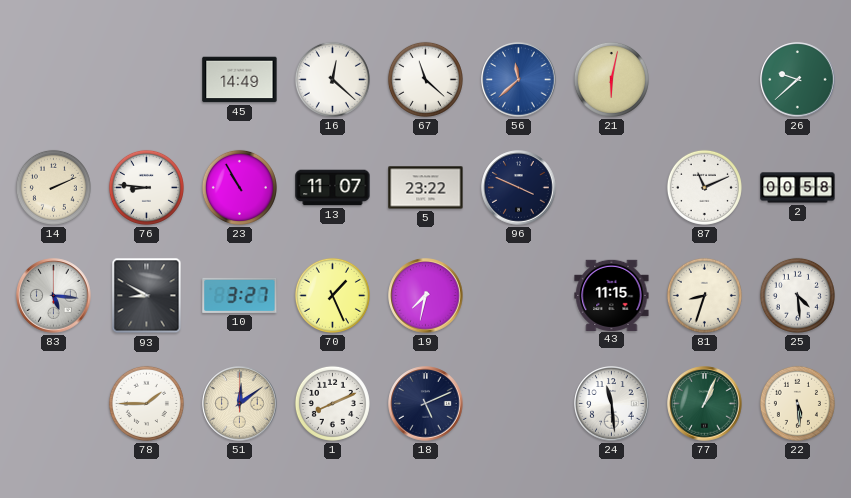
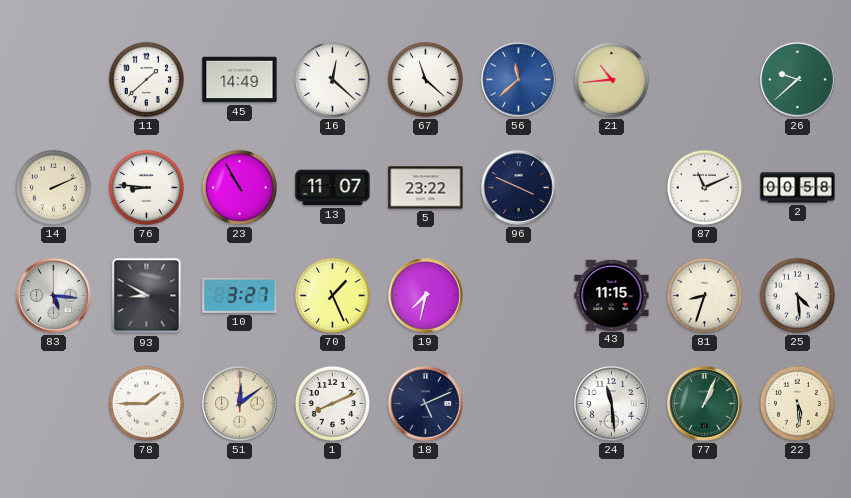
11: none -> 1:38
21: 6:02 -> 10:44
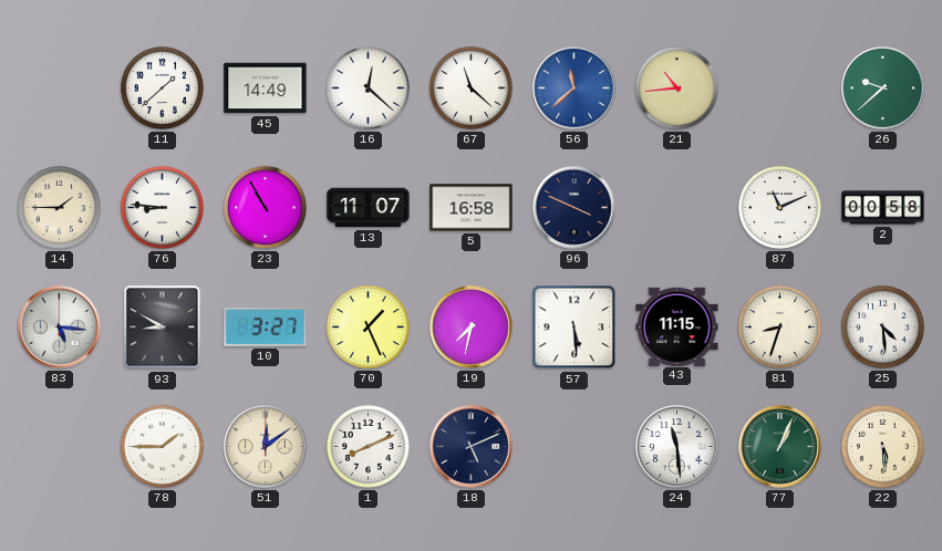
14: 2:11 -> 1:45
5: 23:22 -> 16:58
57: none -> 5:29
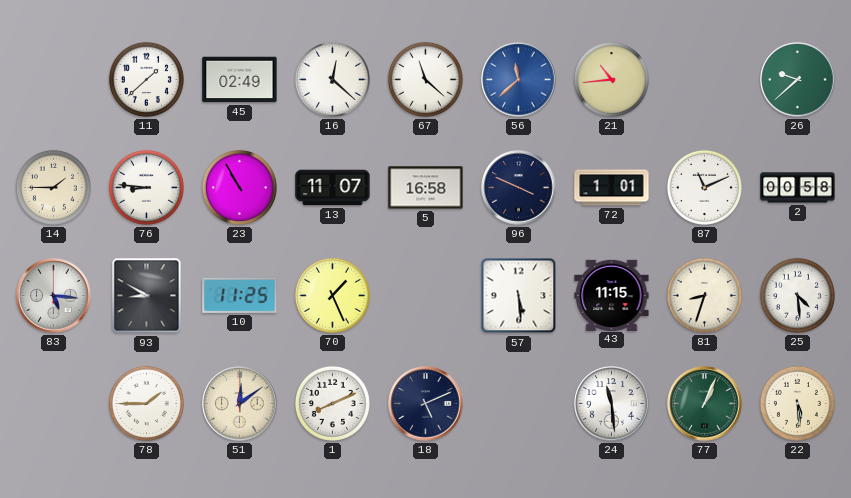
45: 14:49 -> 02:49
72: none -> 1:01
10: 3:27 -> 11:25
19: 7:32 -> none
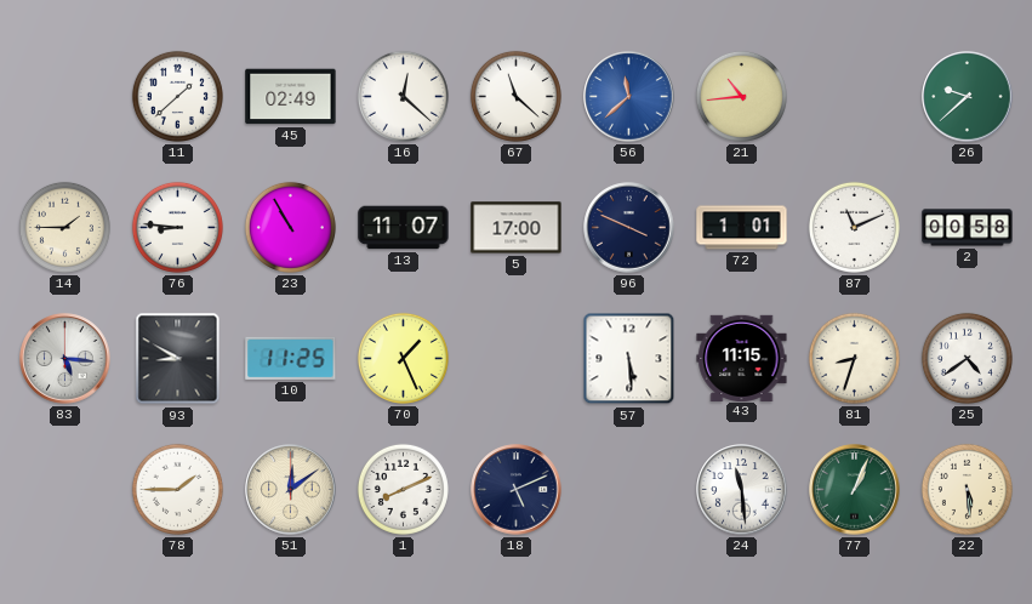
5: 16:58 -> 17:00
25: 4:29 -> 4:39
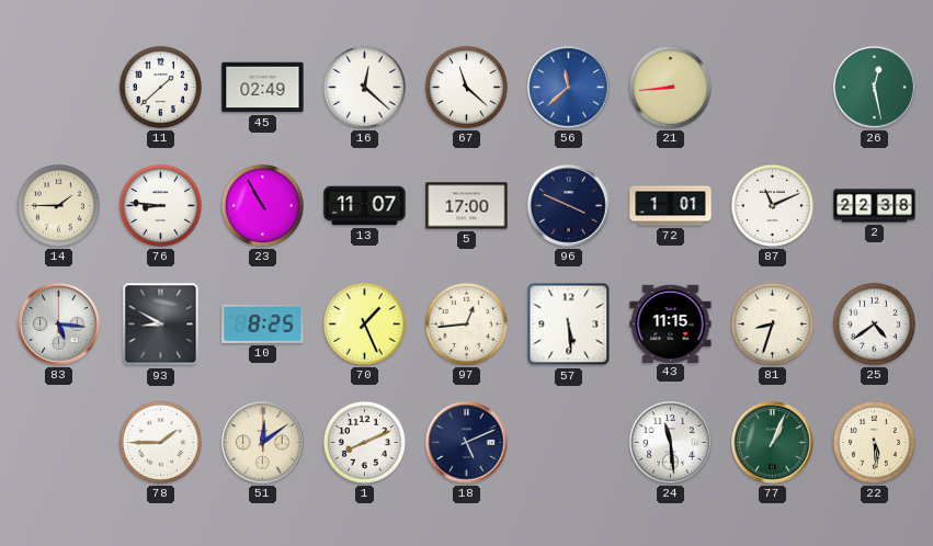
21: 10:44 -> 8:44
26: 9:38 -> 12:28
2: 00:58 -> 22:38
10: 11:25 -> 8:25
97: none -> 12:44
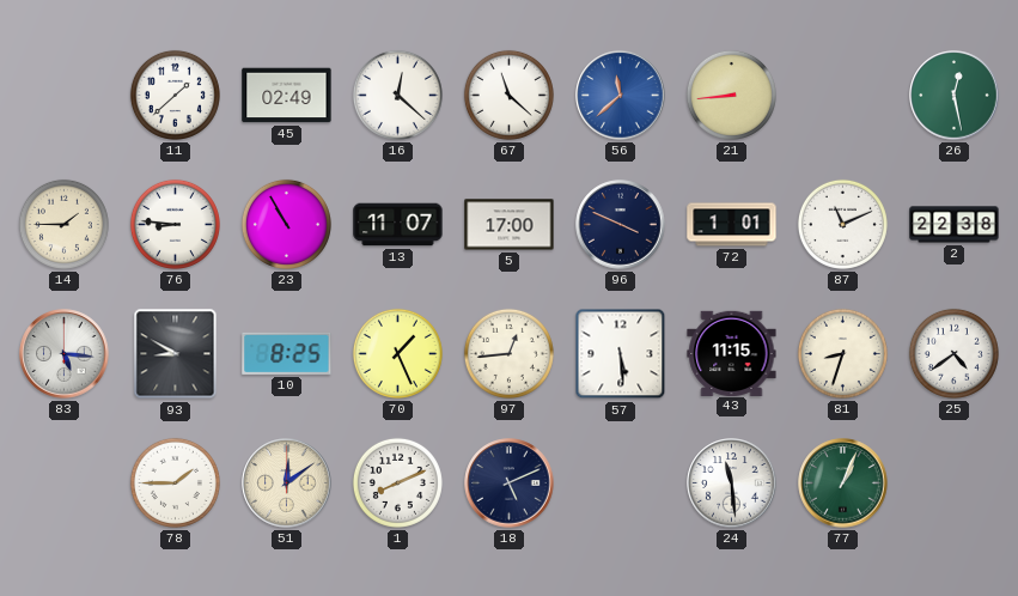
22: 5:29 -> none
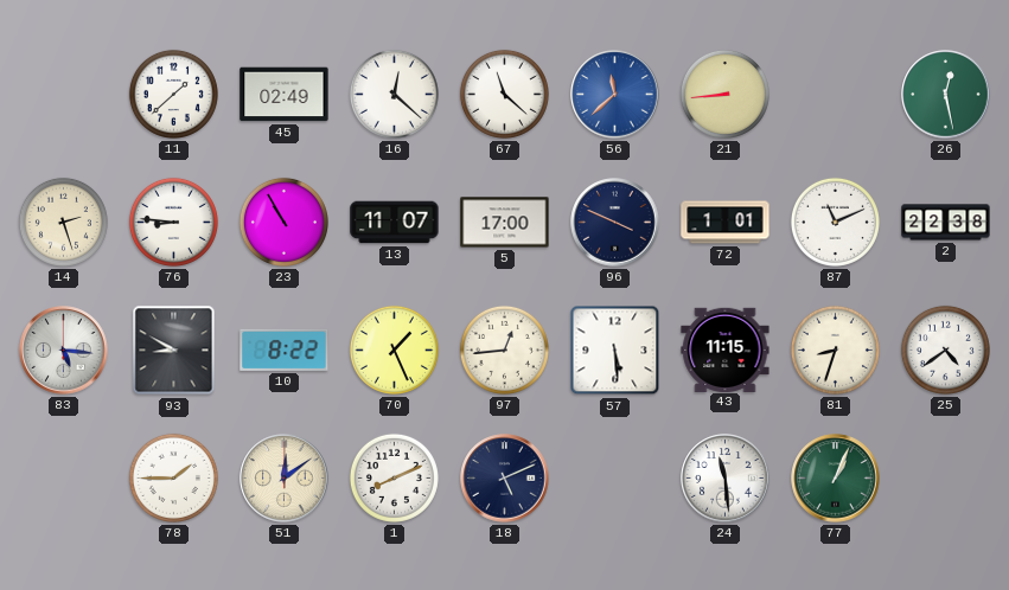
14: 1:45 -> 2:27
10: 8:25 -> 8:22
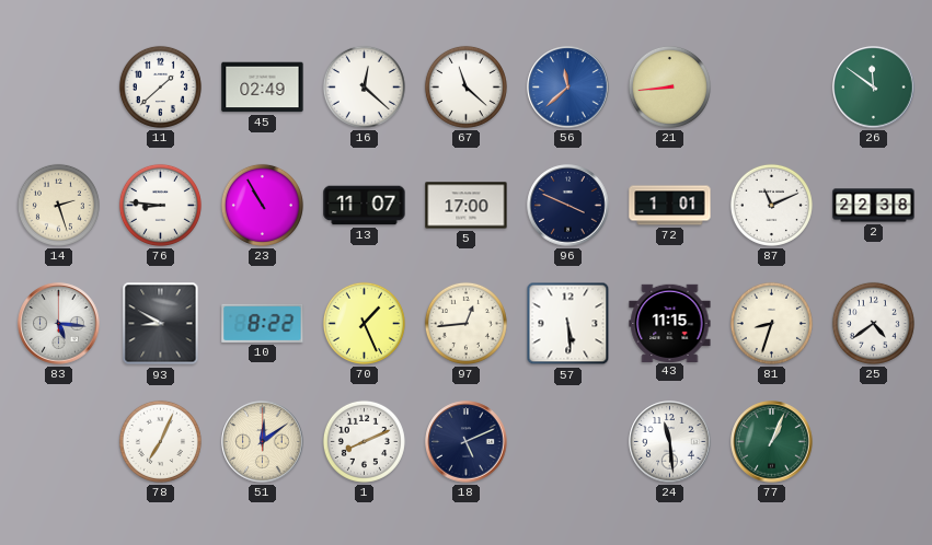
26: 12:28 -> 11:51
78: 1:45 -> 7:04
